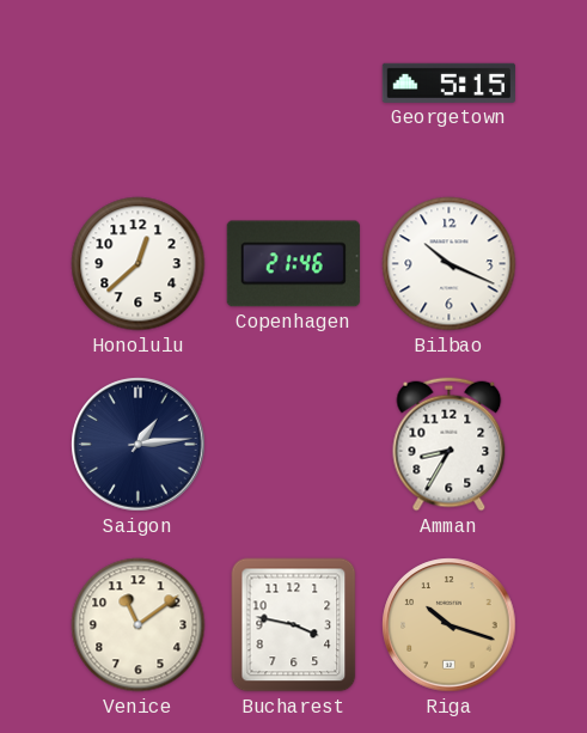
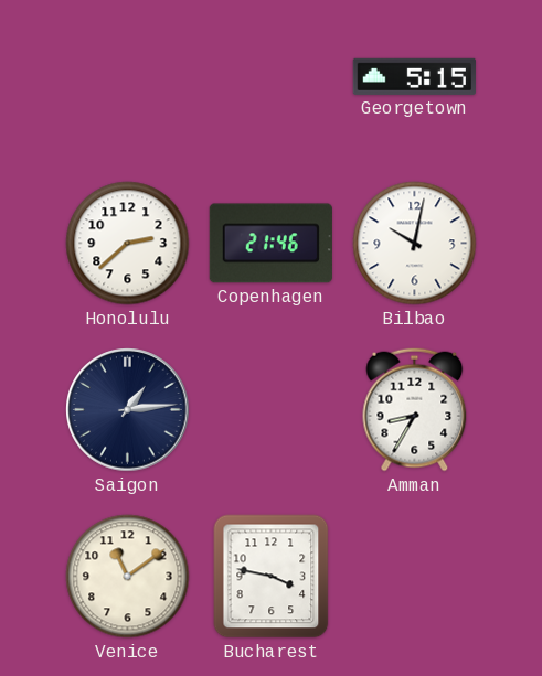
Honolulu: 12:38 -> 2:38
Bilbao: 10:19 -> 10:02
Riga: 10:18 -> none
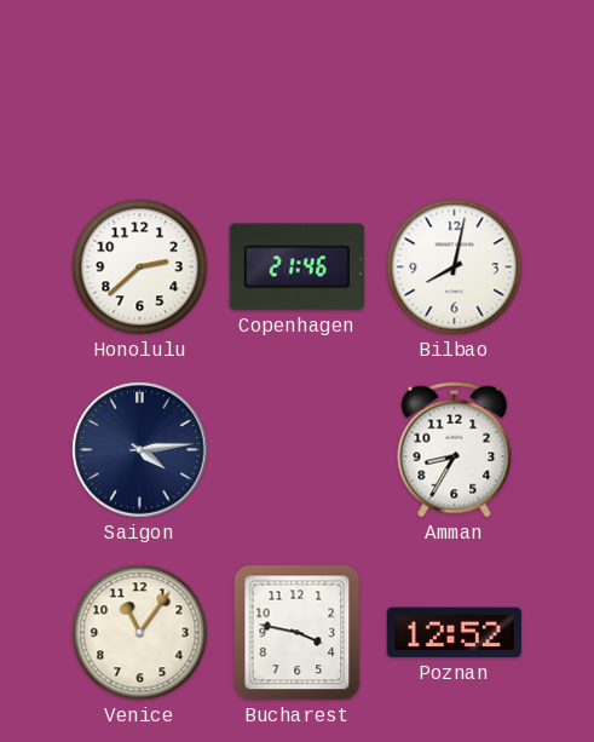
Georgetown: 5:15 -> none
Bilbao: 10:02 -> 8:02
Saigon: 1:14 -> 4:14
Venice: 11:09 -> 11:06
Poznan: none -> 12:52
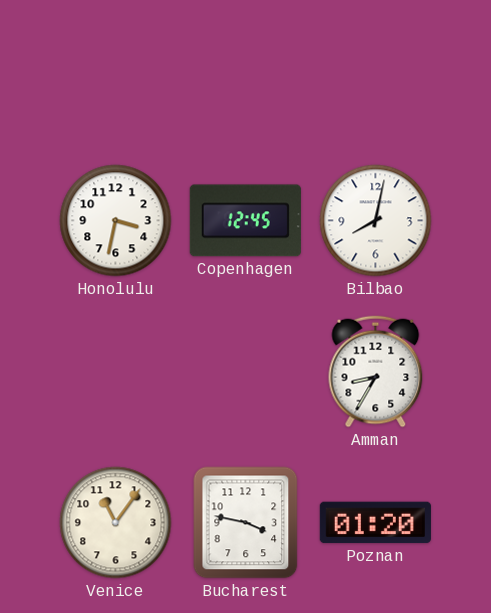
Honolulu: 2:38 -> 3:32
Copenhagen: 21:46 -> 12:45
Saigon: 4:14 -> none
Poznan: 12:52 -> 01:20
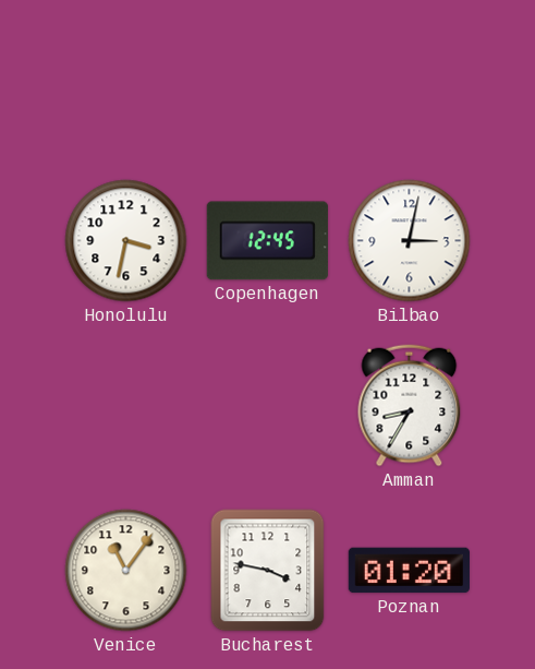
Bilbao: 8:02 -> 3:02
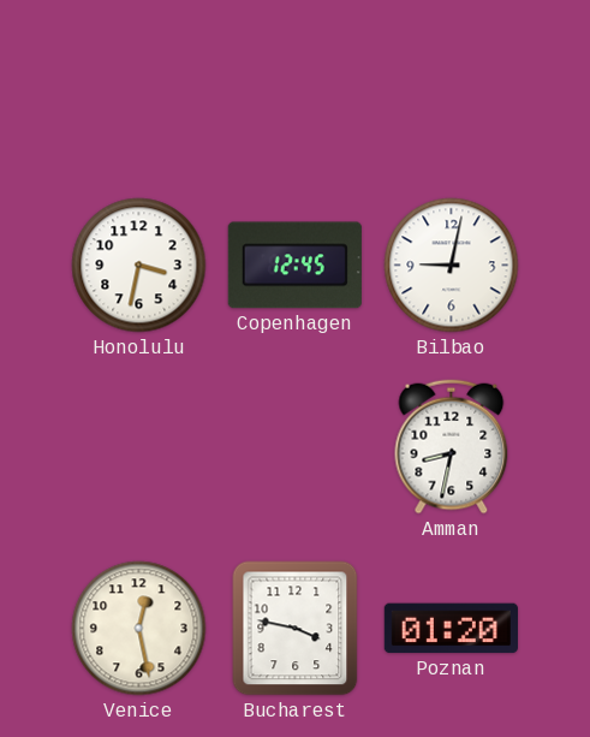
Bilbao: 3:02 -> 9:02
Amman: 8:35 -> 8:32
Venice: 11:06 -> 12:28
